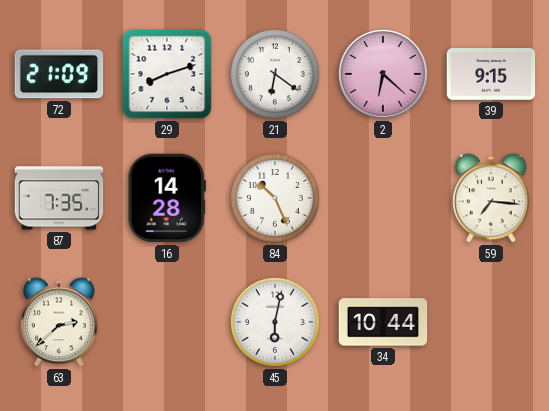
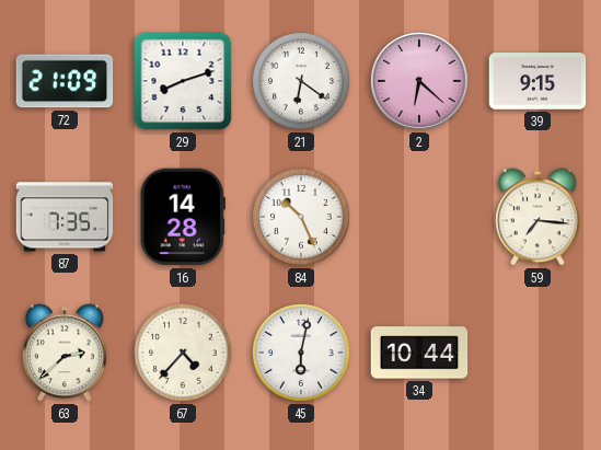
67: none -> 4:37
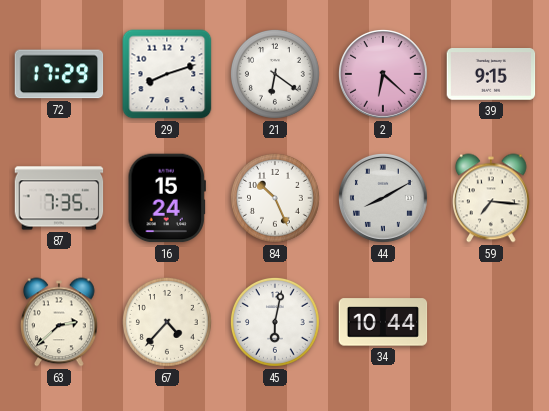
72: 21:09 -> 17:29
16: 14:28 -> 15:24
44: none -> 8:10
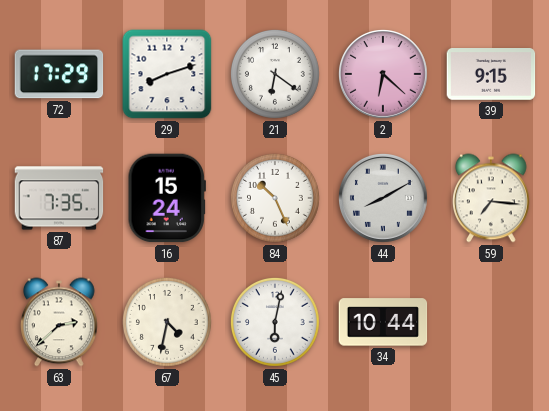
67: 4:37 -> 4:32
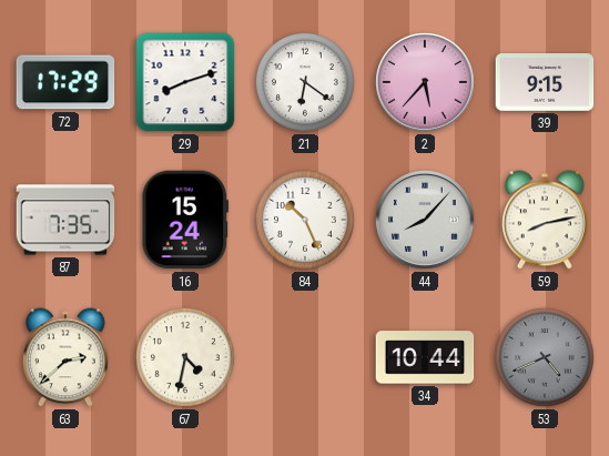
2: 6:22 -> 5:37
44: 8:10 -> 8:07
59: 7:16 -> 8:13
45: 6:02 -> none
53: none -> 4:41
